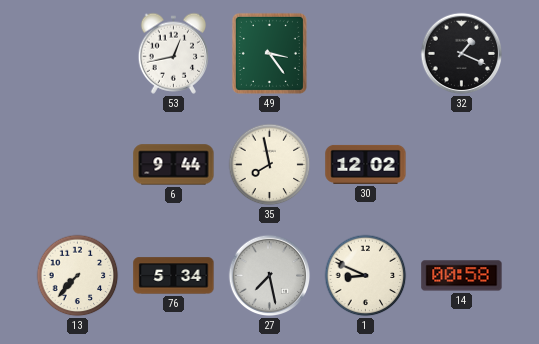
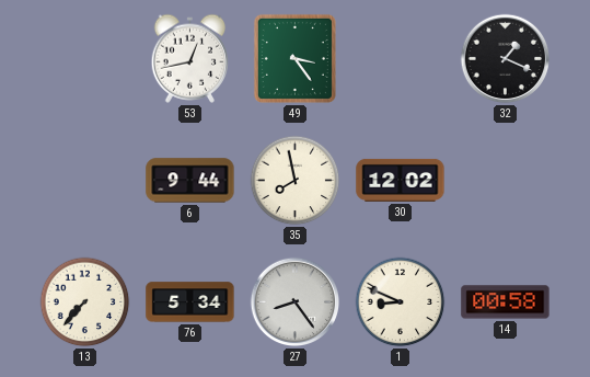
27: 7:28 -> 8:24
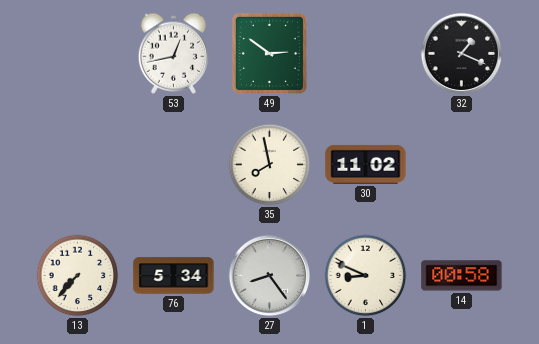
49: 3:24 -> 2:51
6: 9:44 -> none
30: 12:02 -> 11:02
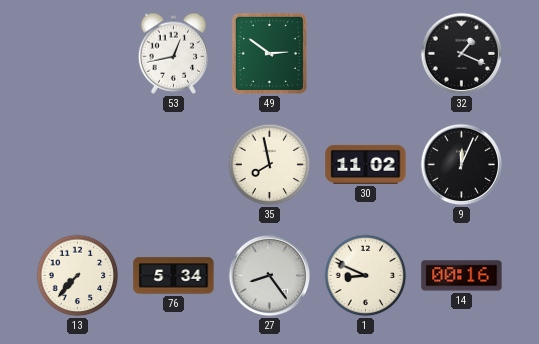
9: none -> 12:04
14: 00:58 -> 00:16
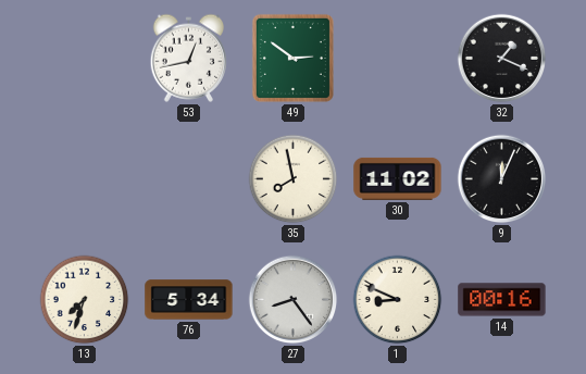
13: 7:37 -> 7:33
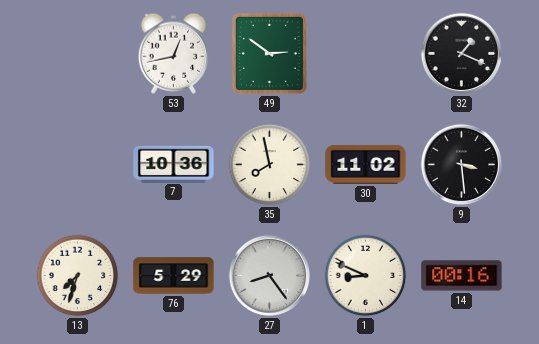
7: none -> 10:36
9: 12:04 -> 3:29
76: 5:34 -> 5:29
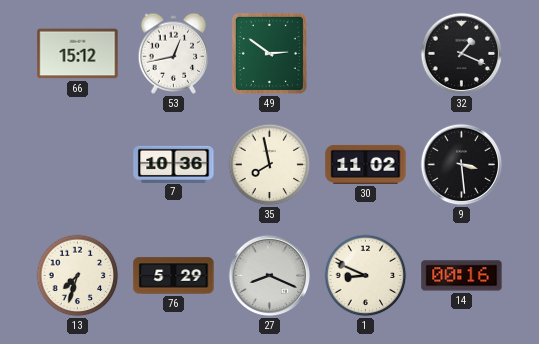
66: none -> 15:12
27: 8:24 -> 8:19
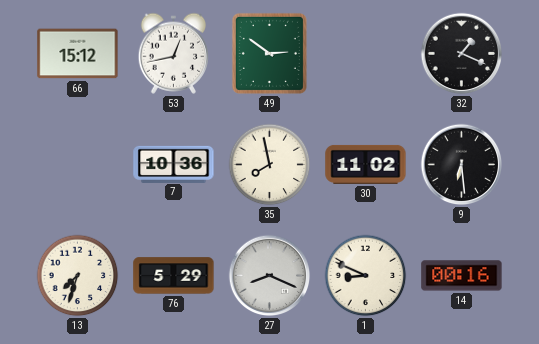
9: 3:29 -> 6:29
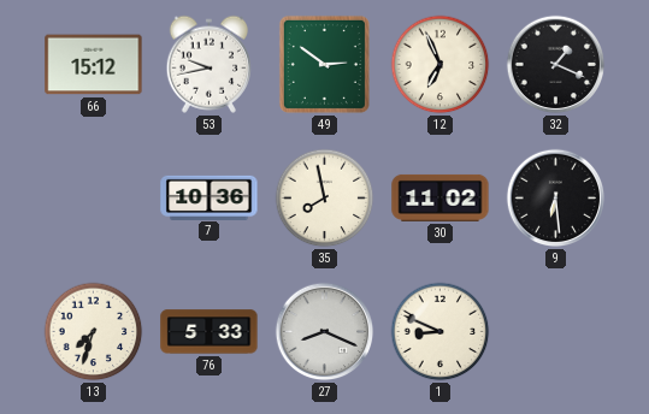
53: 12:43 -> 9:43
12: none -> 6:56
76: 5:29 -> 5:33
14: 00:16 -> none
